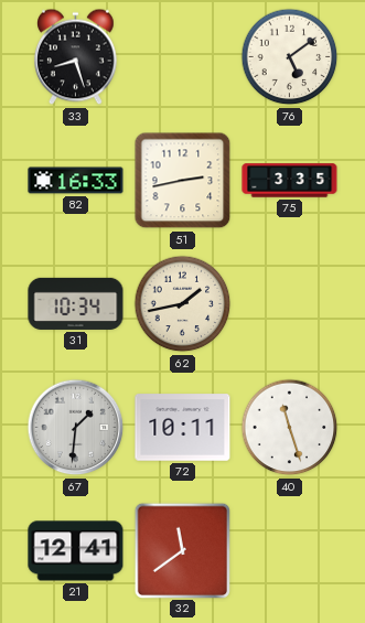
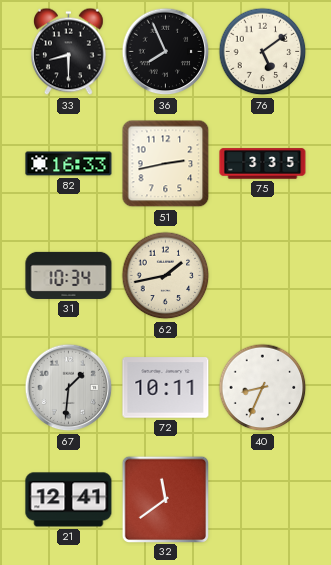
33: 8:27 -> 8:30
36: none -> 7:56
40: 11:27 -> 8:34
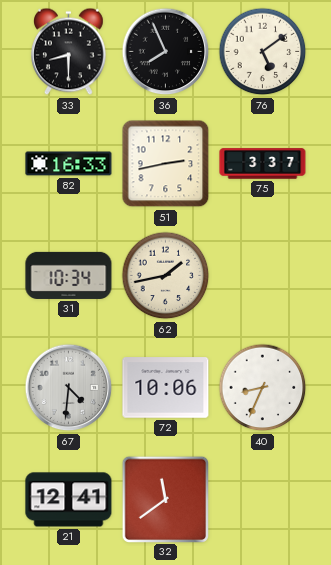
75: 3:35 -> 3:37
67: 1:31 -> 4:31
72: 10:11 -> 10:06
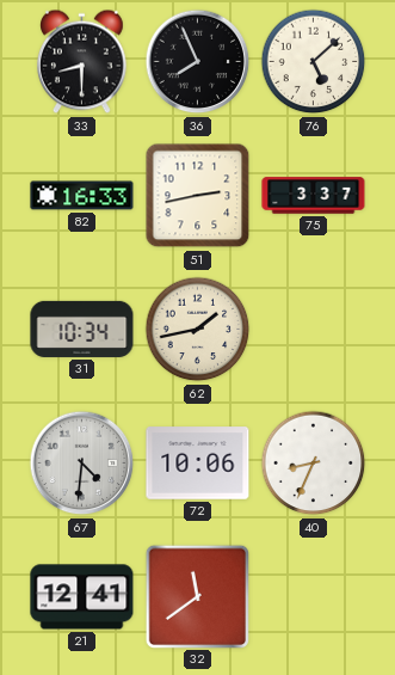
76: 5:09 -> 5:08
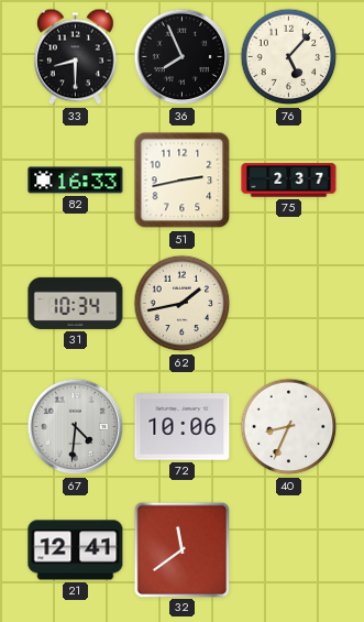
76: 5:08 -> 5:07
75: 3:37 -> 2:37
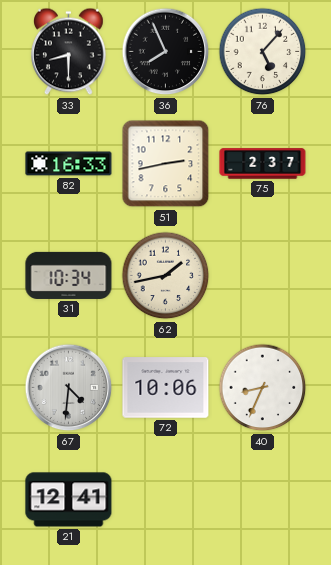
32: 11:39 -> none
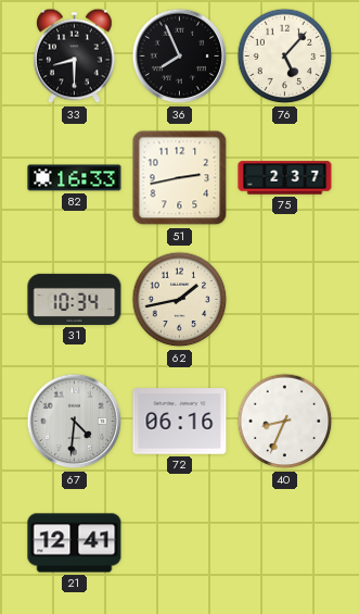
72: 10:06 -> 06:16
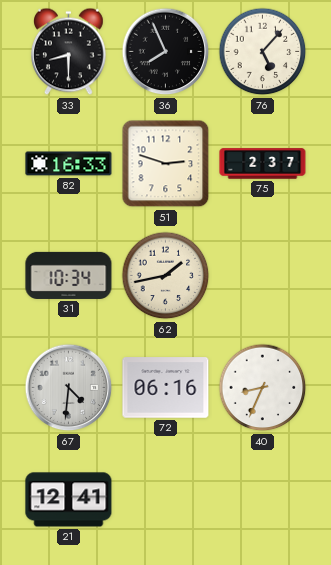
51: 2:43 -> 2:48
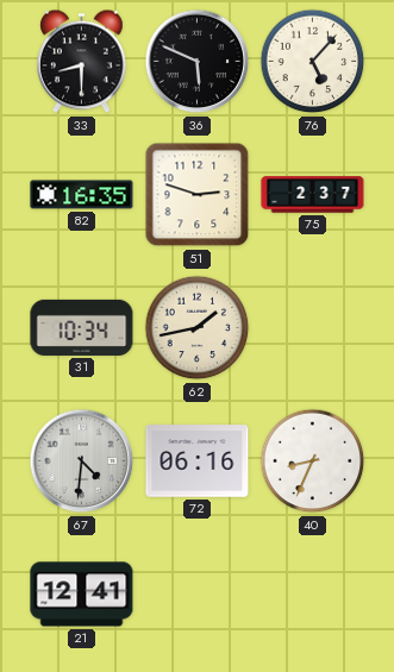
36: 7:56 -> 5:49
82: 16:33 -> 16:35
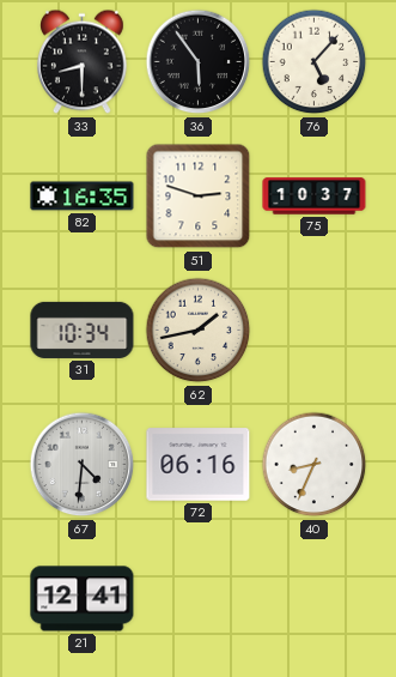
36: 5:49 -> 5:54
75: 2:37 -> 10:37
